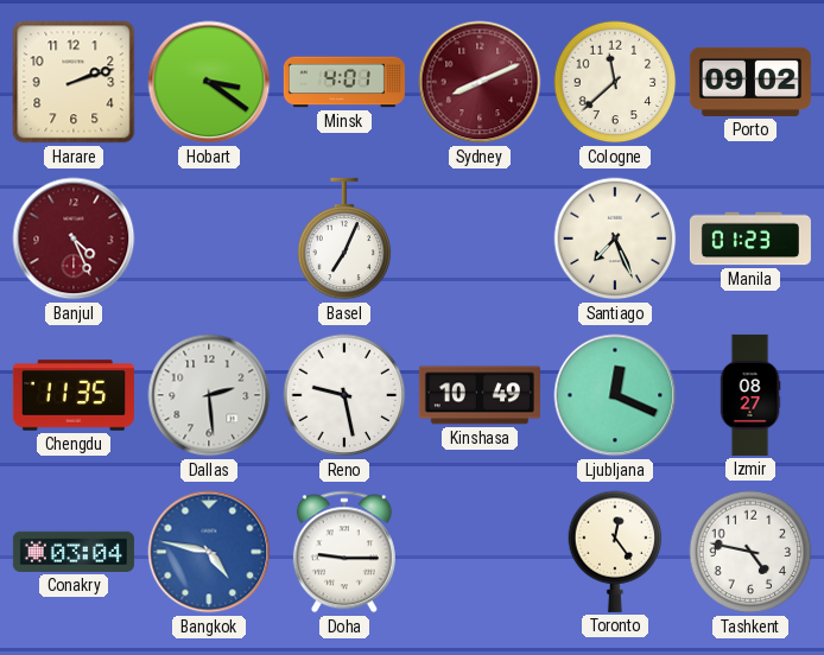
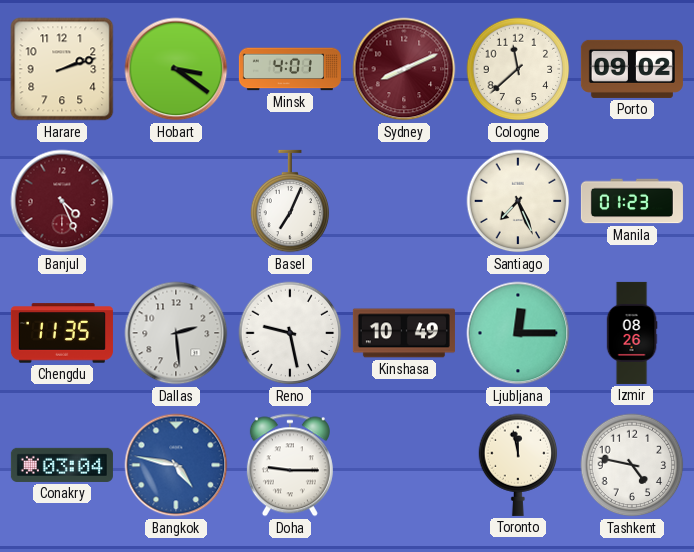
Ljubljana: 12:19 -> 12:15
Izmir: 08:27 -> 08:26
Toronto: 12:24 -> 11:58
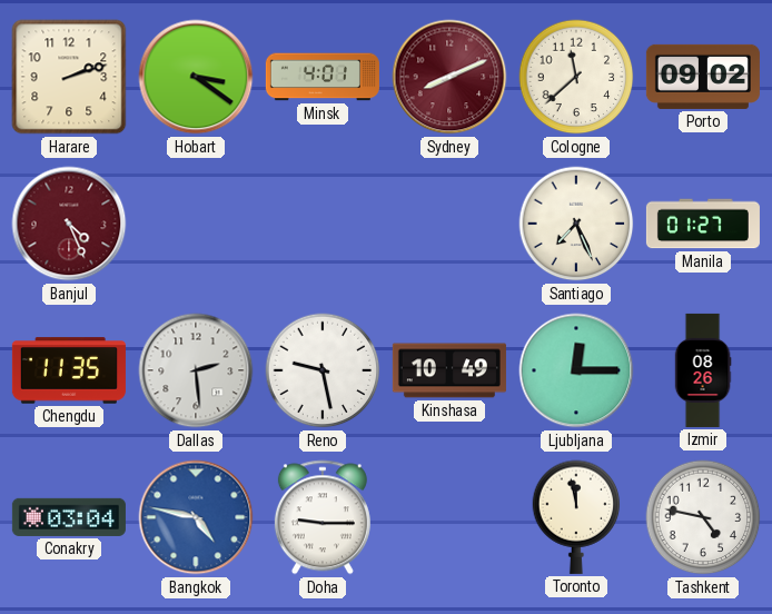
Basel: 7:04 -> none
Manila: 01:23 -> 01:27
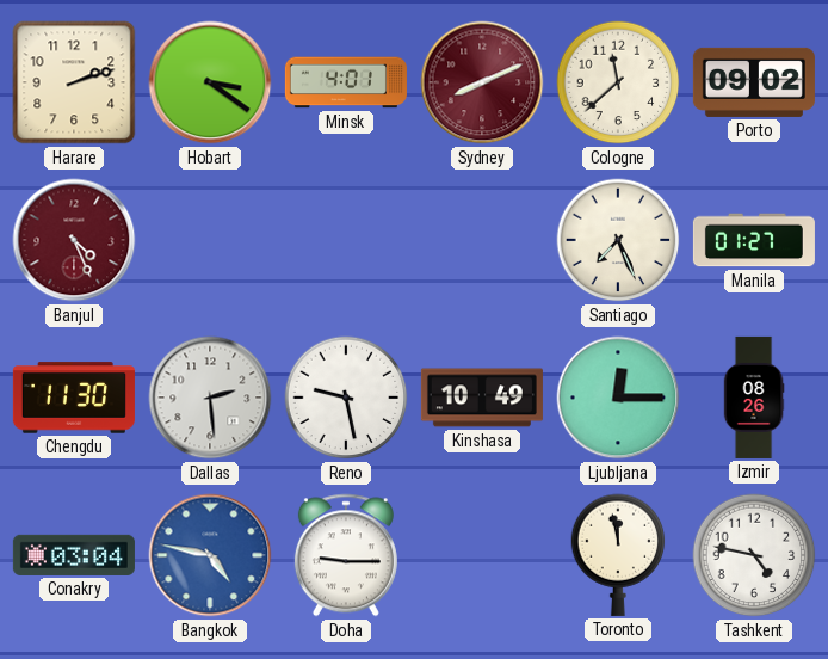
Chengdu: 11:35 -> 11:30
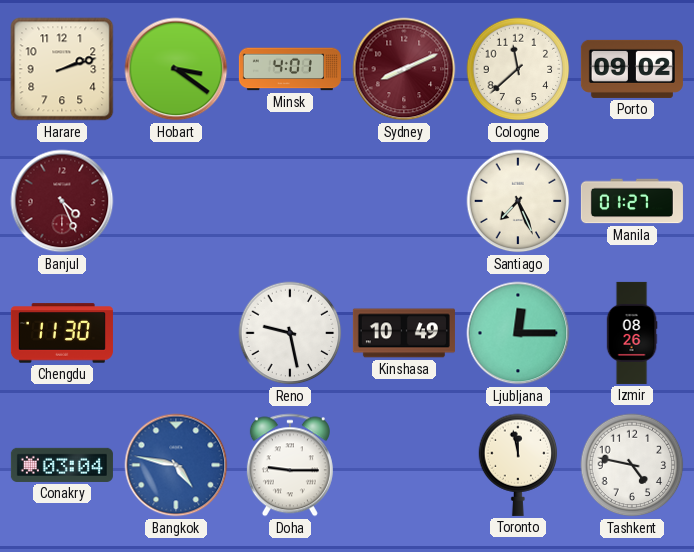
Dallas: 2:29 -> none
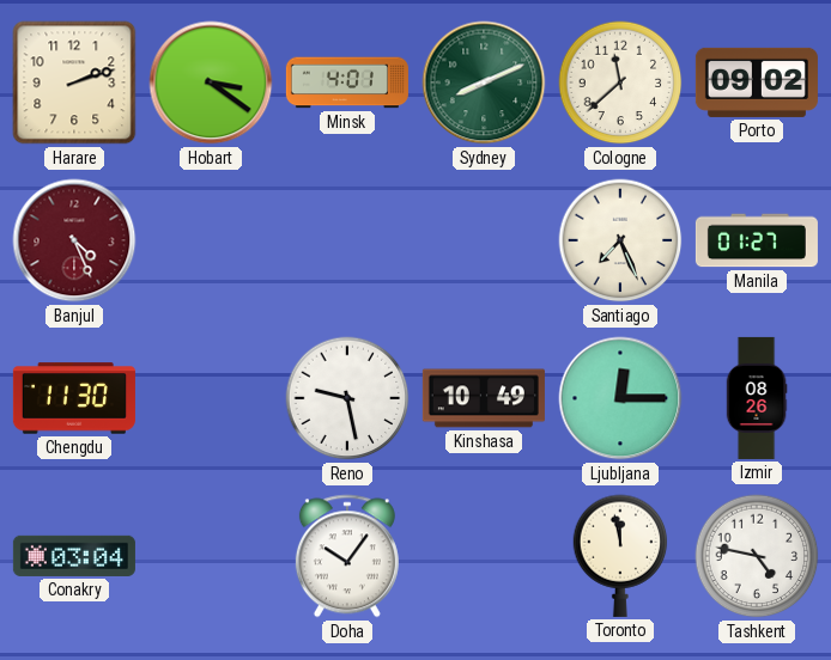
Sydney dial: burgundy -> green
Bangkok: 4:47 -> none
Doha: 9:15 -> 10:06
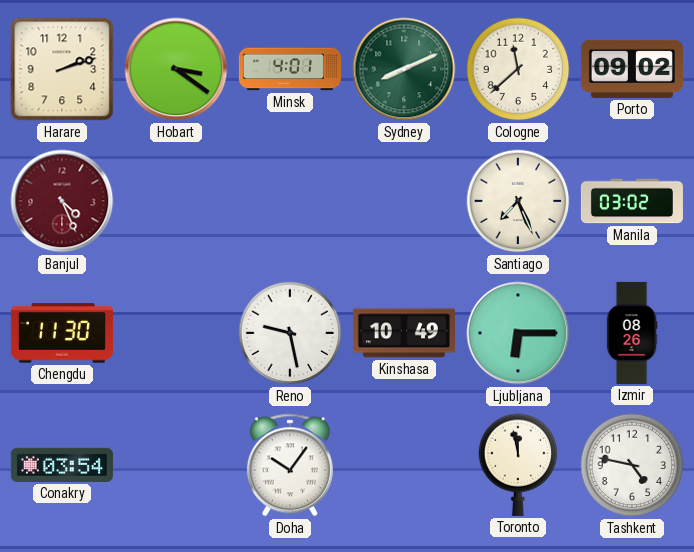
Manila: 01:27 -> 03:02
Ljubljana: 12:15 -> 6:15
Conakry: 03:04 -> 03:54
